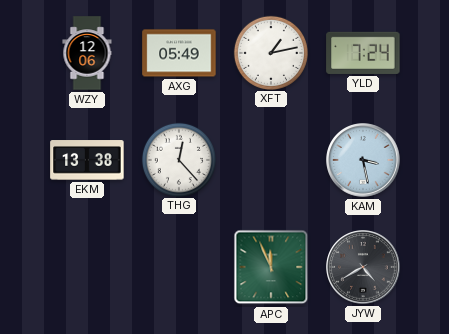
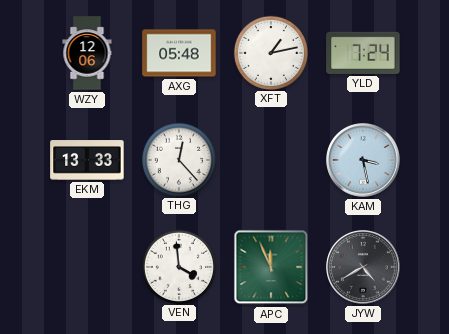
AXG: 05:49 -> 05:48
EKM: 13:38 -> 13:33
VEN: none -> 3:59
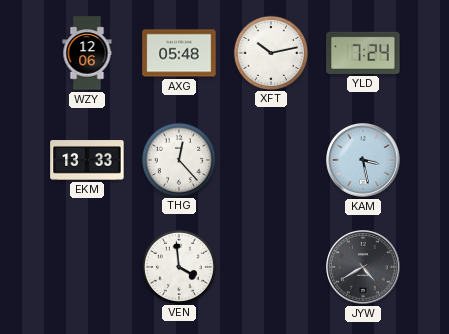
XFT: 1:13 -> 10:13
APC: 11:56 -> none
